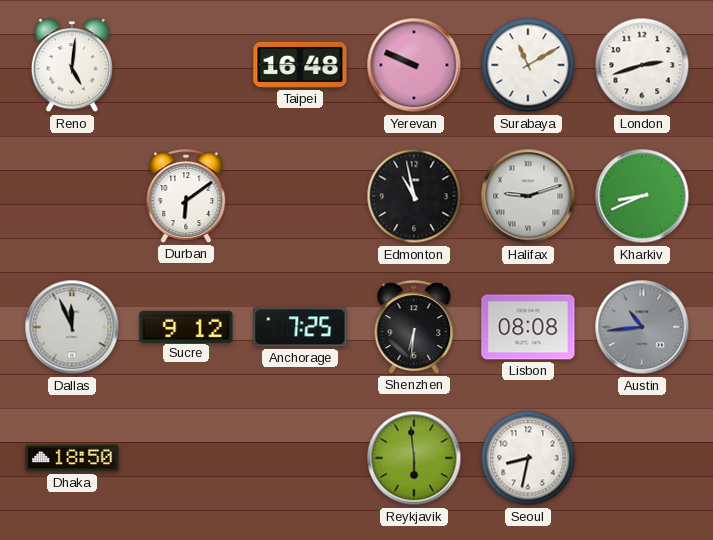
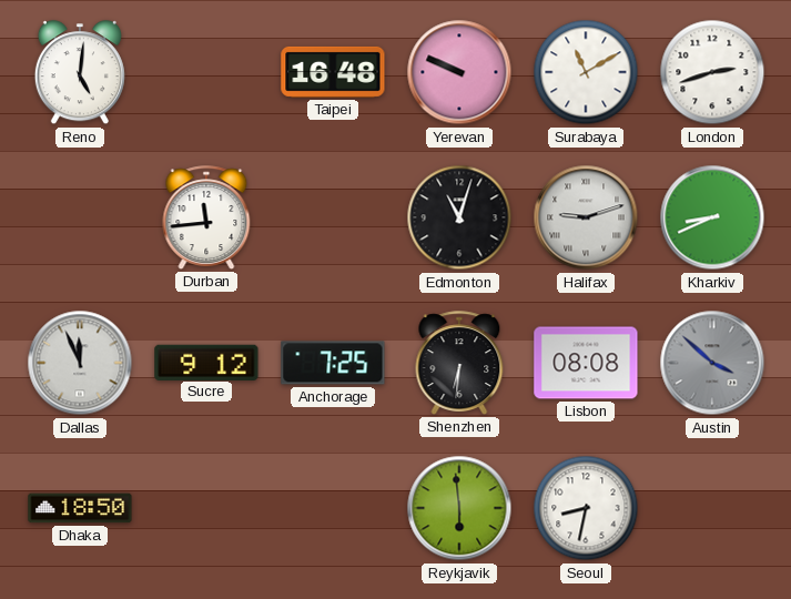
Durban: 6:09 -> 11:44
Edmonton: 10:58 -> 11:03
Austin: 10:44 -> 3:52
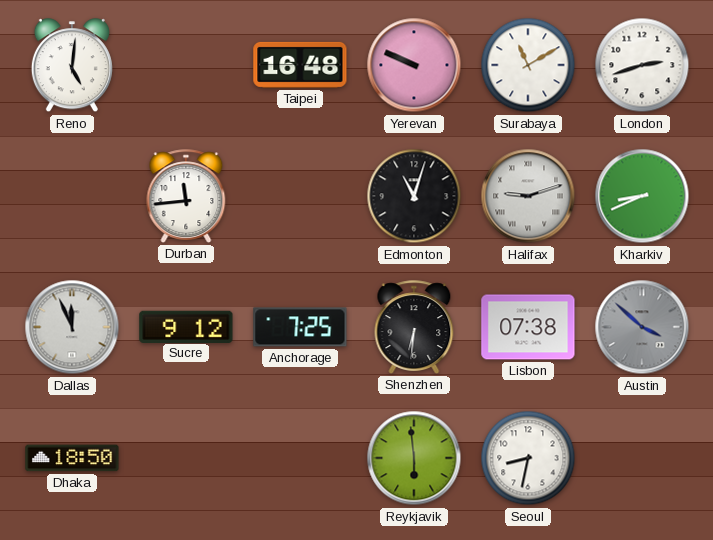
Lisbon: 08:08 -> 07:38
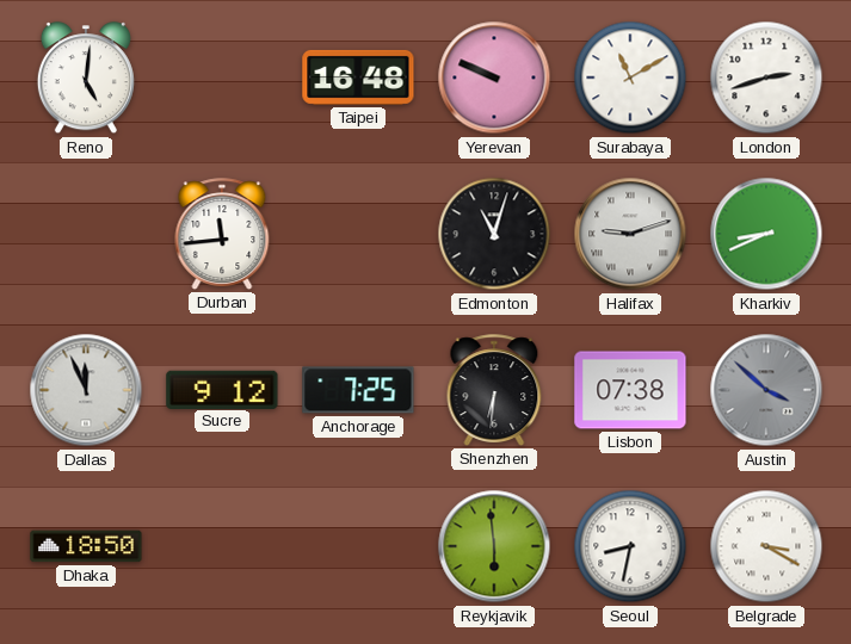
Belgrade: none -> 3:20
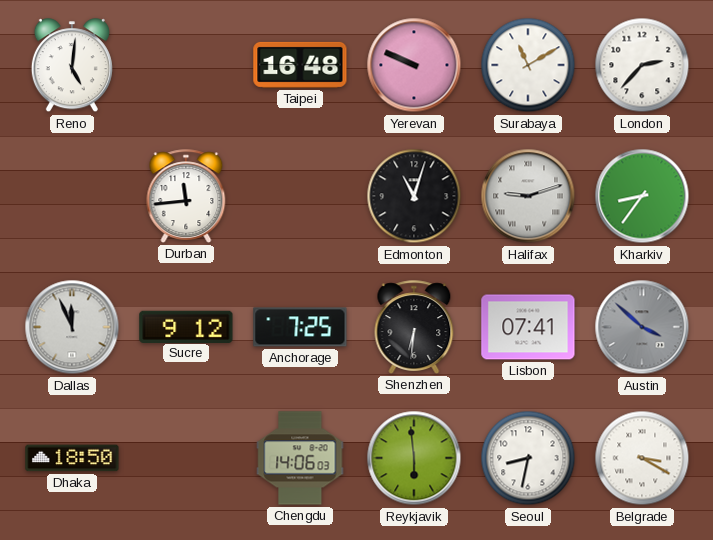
London: 2:42 -> 2:37
Kharkiv: 8:41 -> 8:36
Lisbon: 07:38 -> 07:41
Chengdu: none -> 14:06
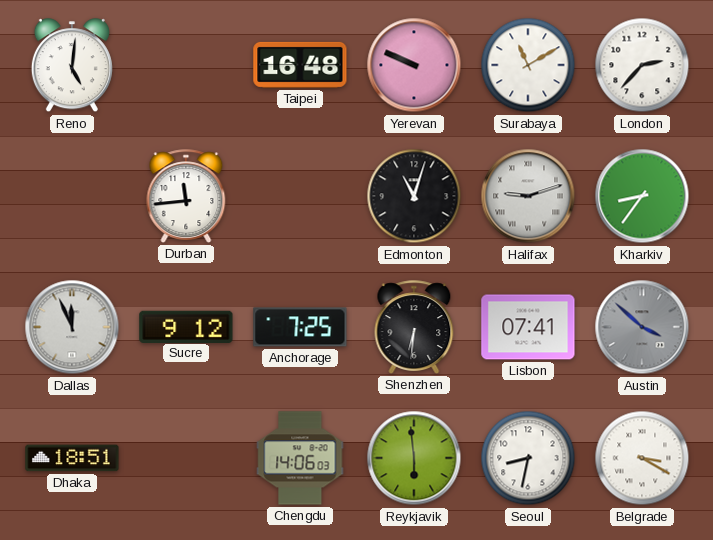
Dhaka: 18:50 -> 18:51
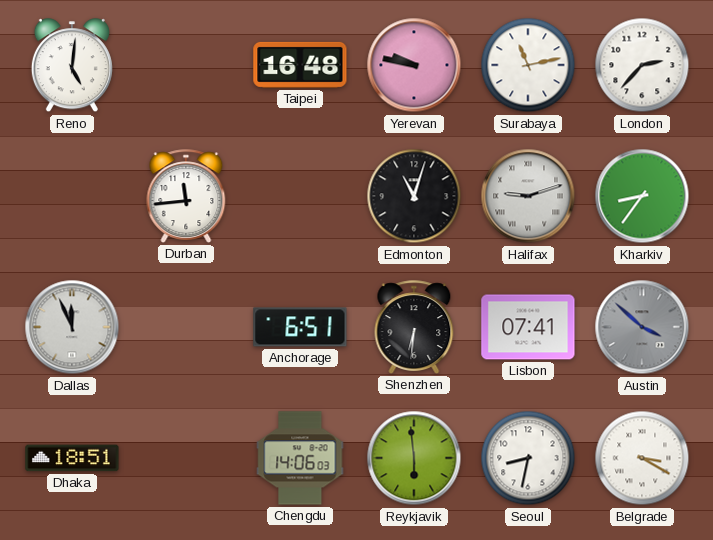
Yerevan: 9:49 -> 9:47
Surabaya: 11:10 -> 11:13
Sucre: 9:12 -> none
Anchorage: 7:25 -> 6:51
